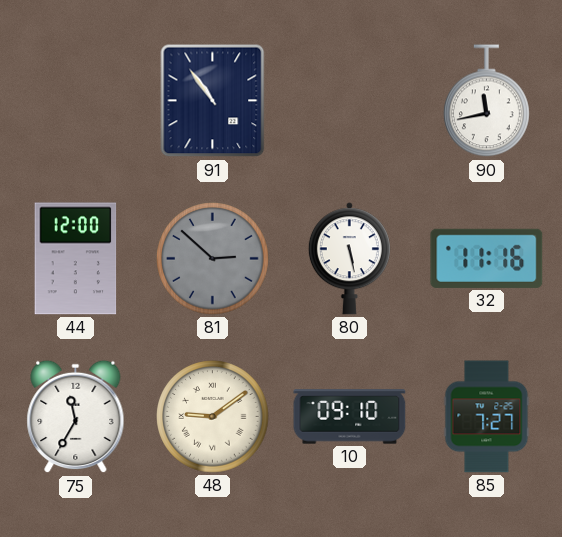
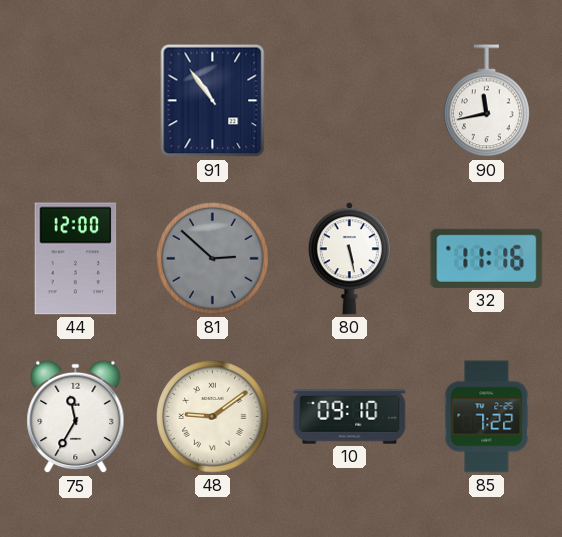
85: 7:27 -> 7:22
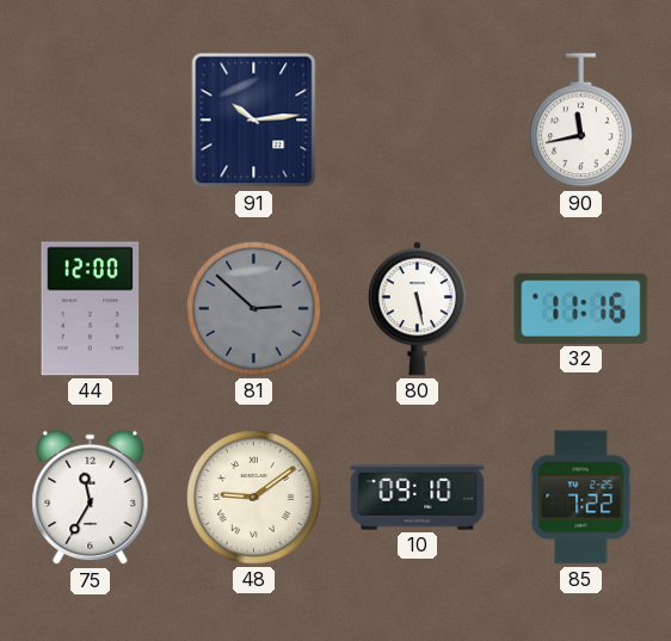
91: 10:54 -> 10:14
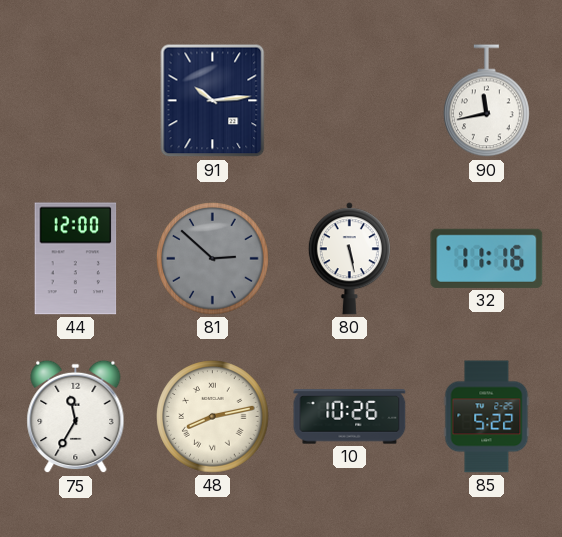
48: 9:09 -> 8:13
10: 09:10 -> 10:26
85: 7:22 -> 5:22
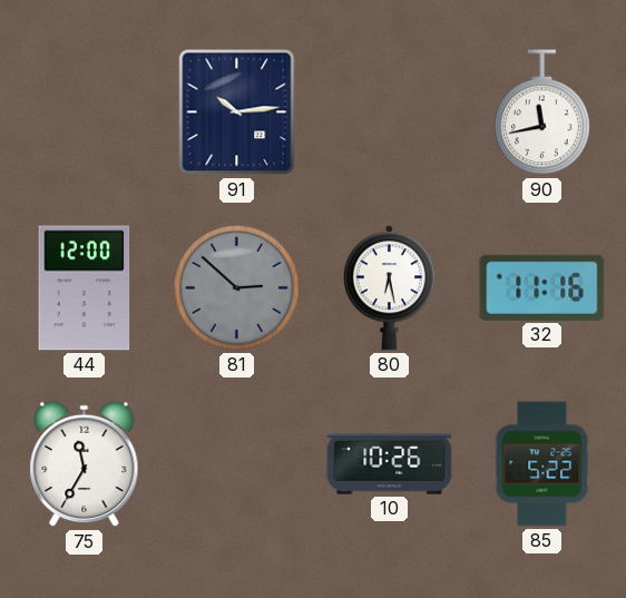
80: 5:28 -> 6:28
48: 8:13 -> none
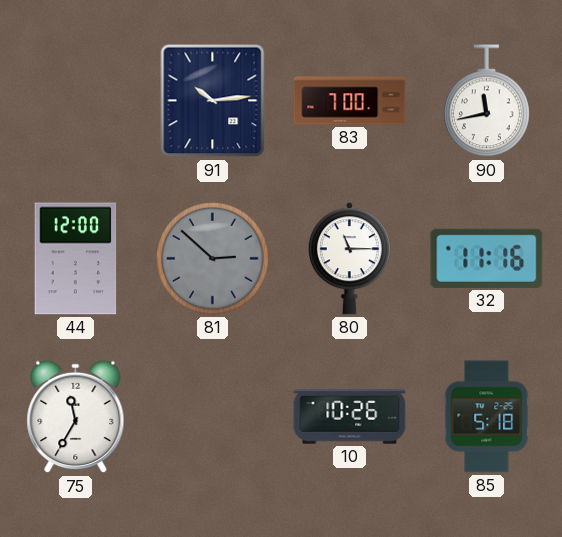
83: none -> 7:00
80: 6:28 -> 11:15
85: 5:22 -> 5:18
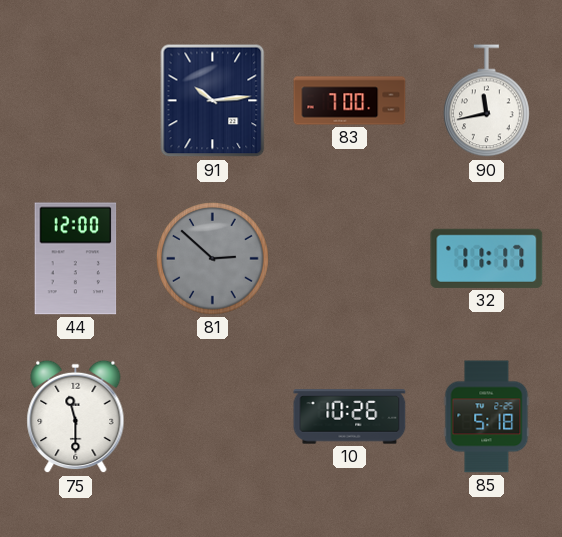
80: 11:15 -> none
32: 11:16 -> 11:17
75: 11:35 -> 11:30
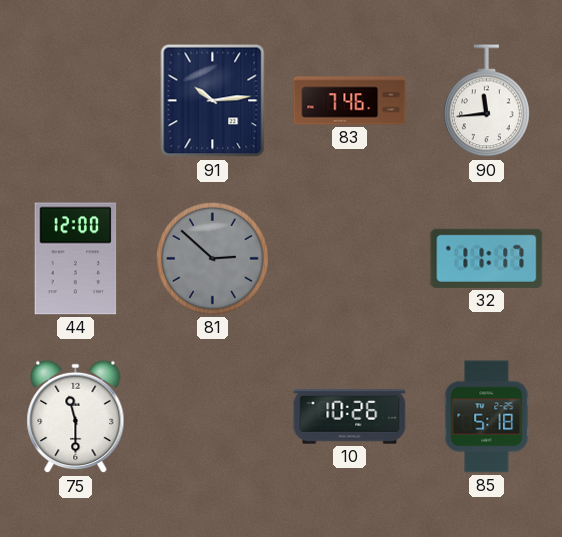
83: 7:00 -> 7:46
90: 11:43 -> 11:44
